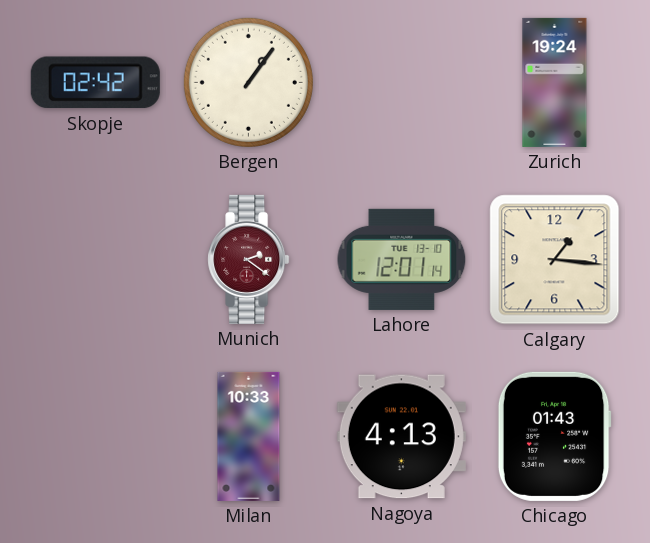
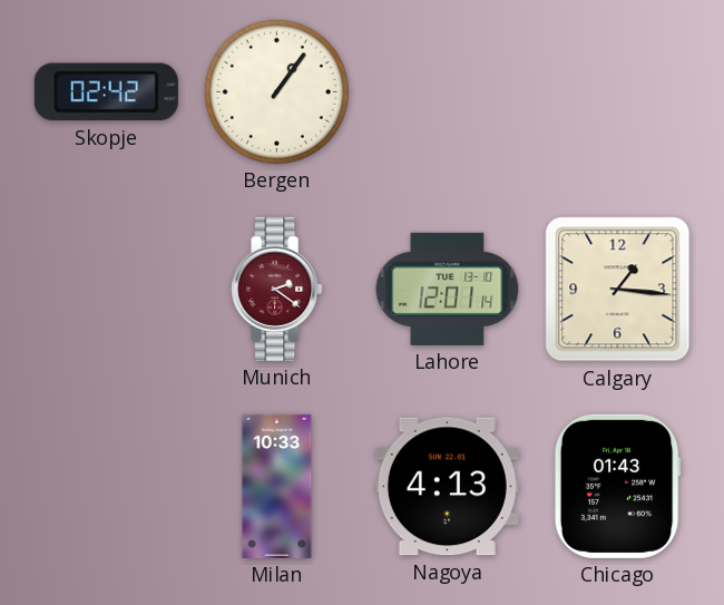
Zurich: 19:24 -> none
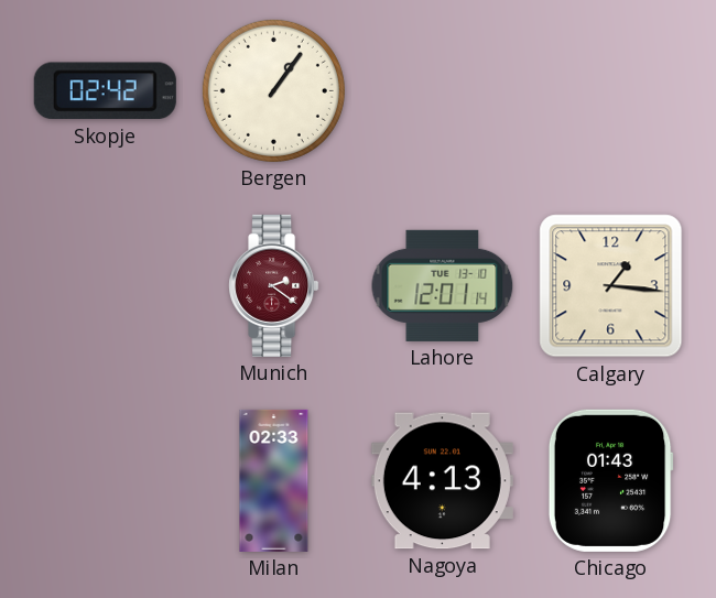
Milan: 10:33 -> 02:33
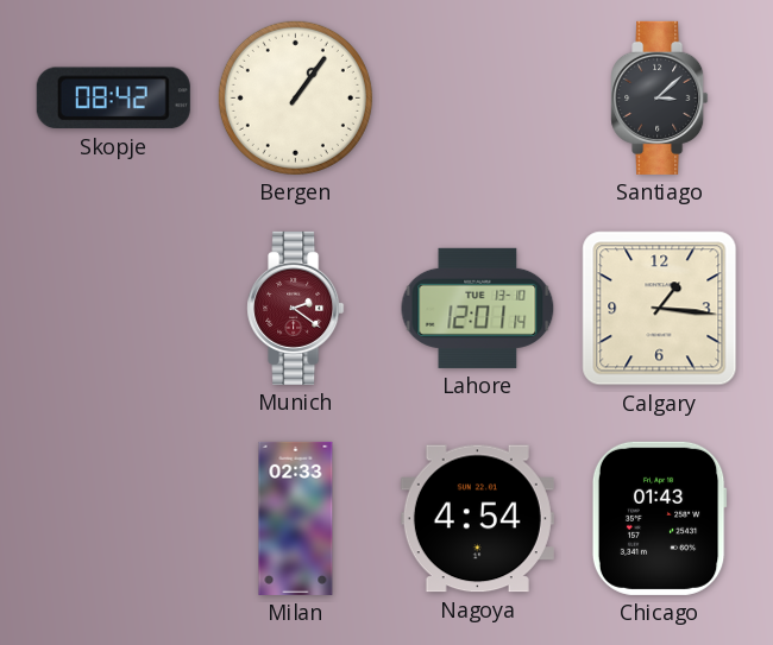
Skopje: 02:42 -> 08:42
Santiago: none -> 3:08
Nagoya: 4:13 -> 4:54
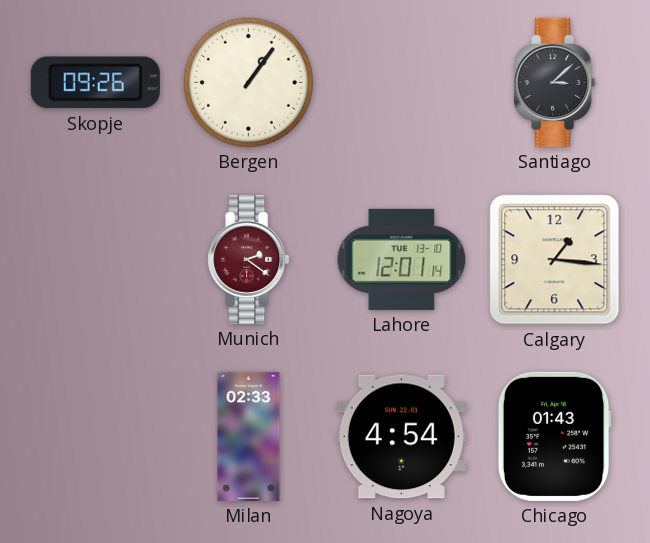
Skopje: 08:42 -> 09:26
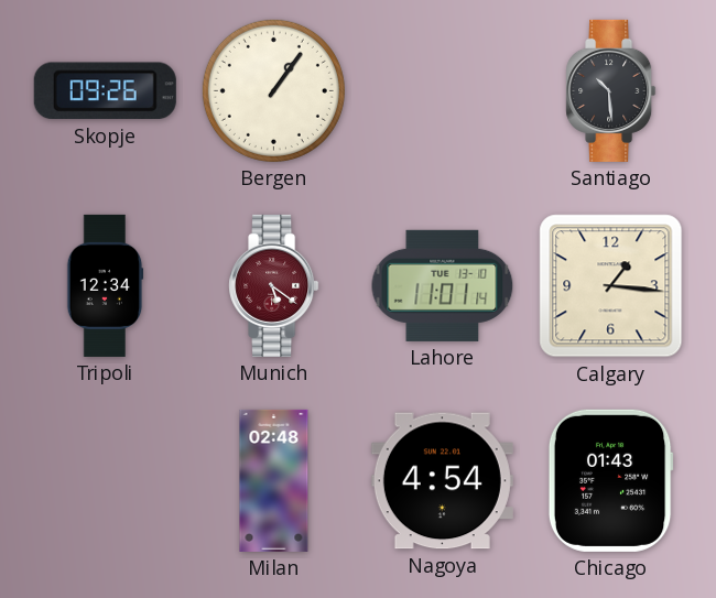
Santiago: 3:08 -> 10:29
Tripoli: none -> 12:34
Munich: 2:21 -> 5:21
Lahore: 12:01 -> 11:01
Milan: 02:33 -> 02:48
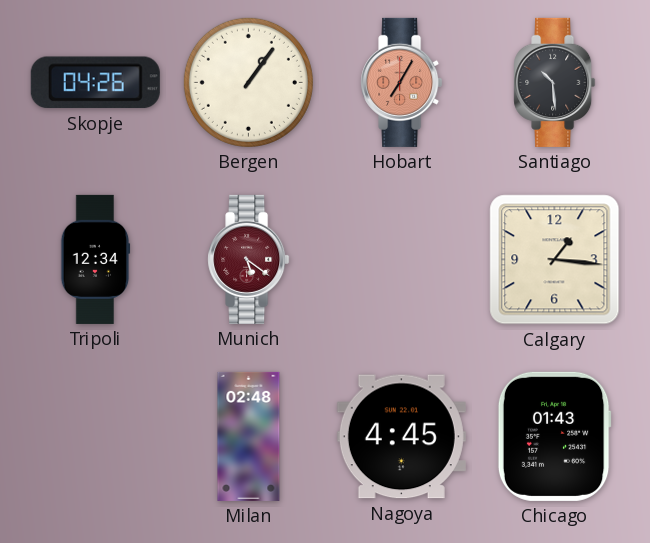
Skopje: 09:26 -> 04:26
Hobart: none -> 7:05
Lahore: 11:01 -> none
Nagoya: 4:54 -> 4:45
